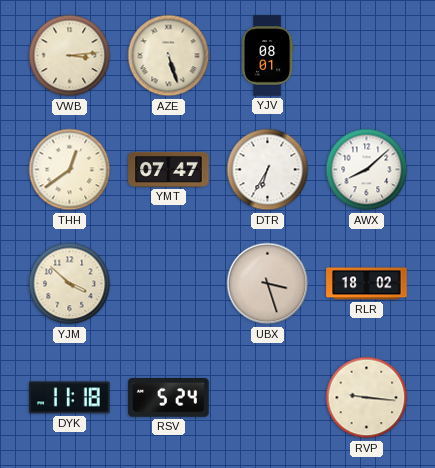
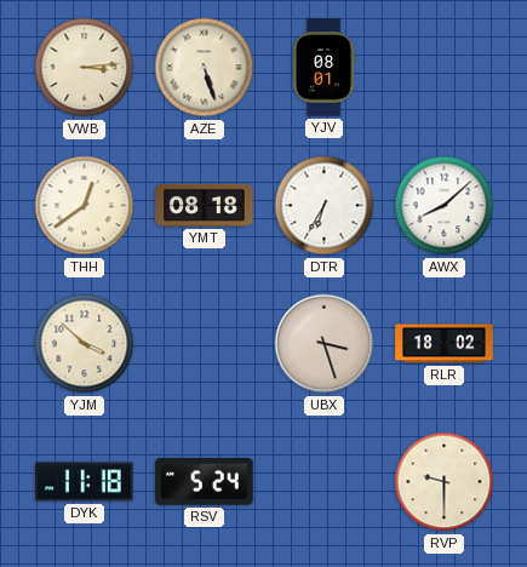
YMT: 07:47 -> 08:18
RVP: 9:16 -> 9:30
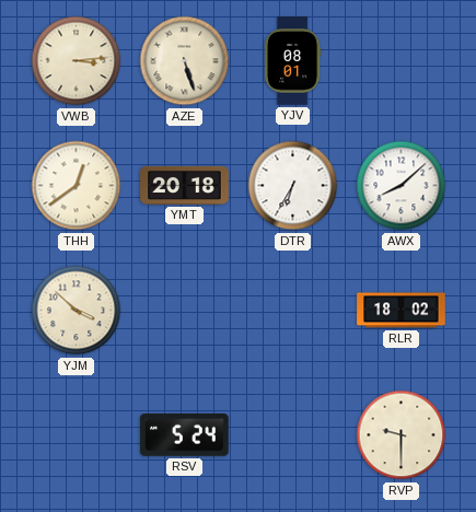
YMT: 08:18 -> 20:18
UBX: 3:27 -> none
DYK: 11:18 -> none
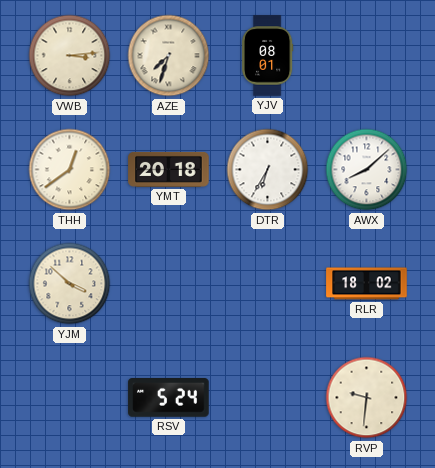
AZE: 5:27 -> 7:33
RVP: 9:30 -> 9:31
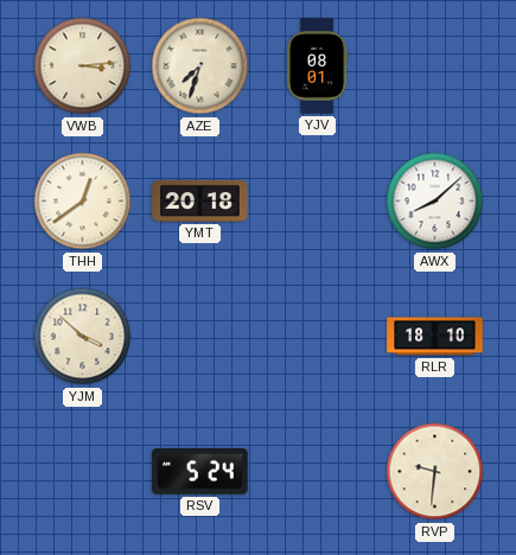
DTR: 6:35 -> none
RLR: 18:02 -> 18:10
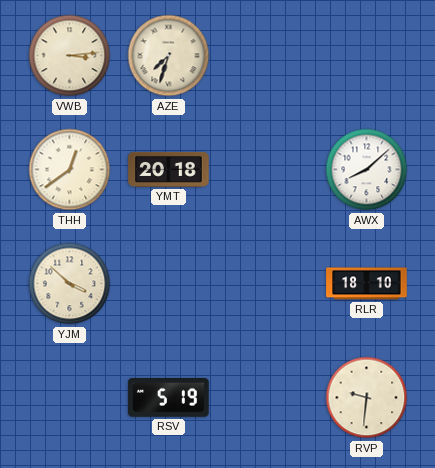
YJV: 08:01 -> none
RSV: 5:24 -> 5:19
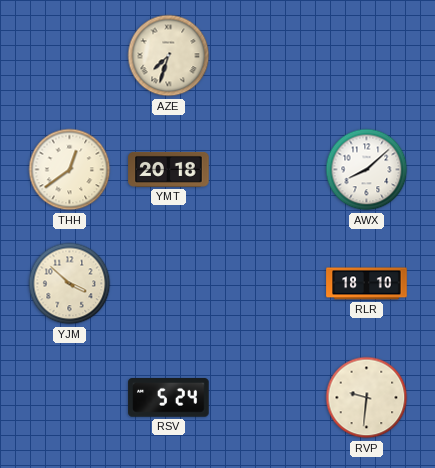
VWB: 3:14 -> none
RSV: 5:19 -> 5:24
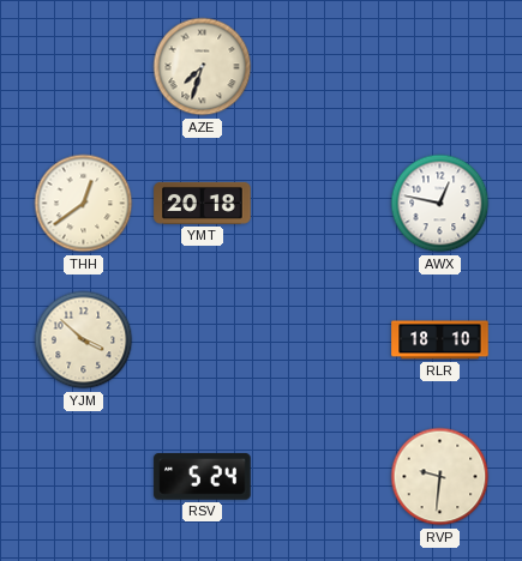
AWX: 8:08 -> 12:47
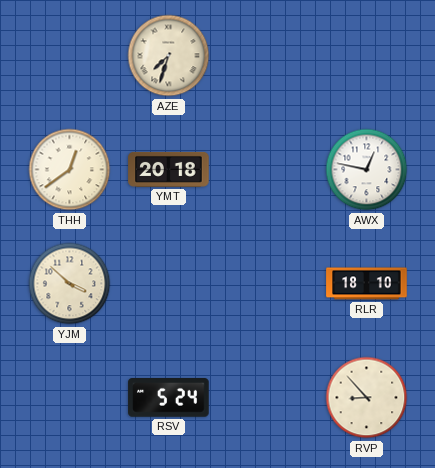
RVP: 9:31 -> 8:53
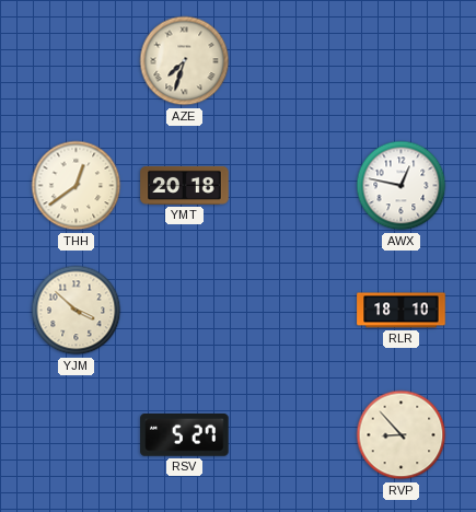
RSV: 5:24 -> 5:27
